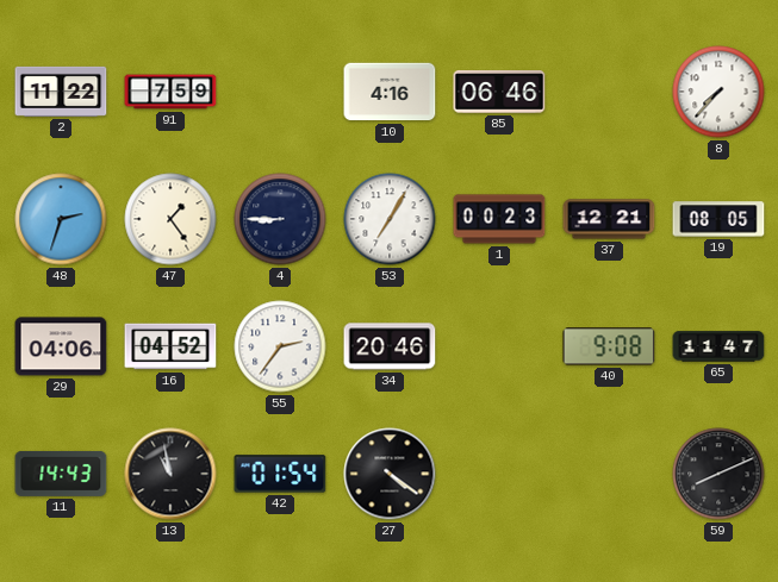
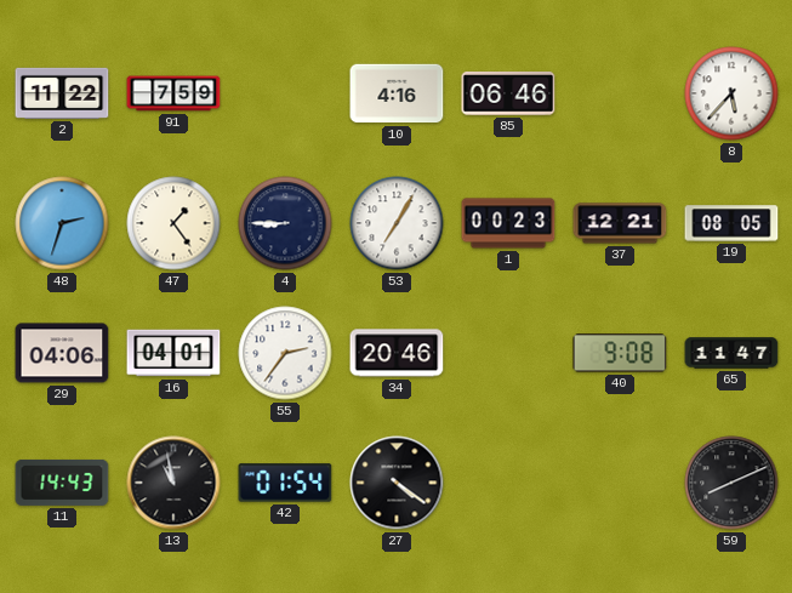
8: 7:37 -> 5:37
16: 04:52 -> 04:01
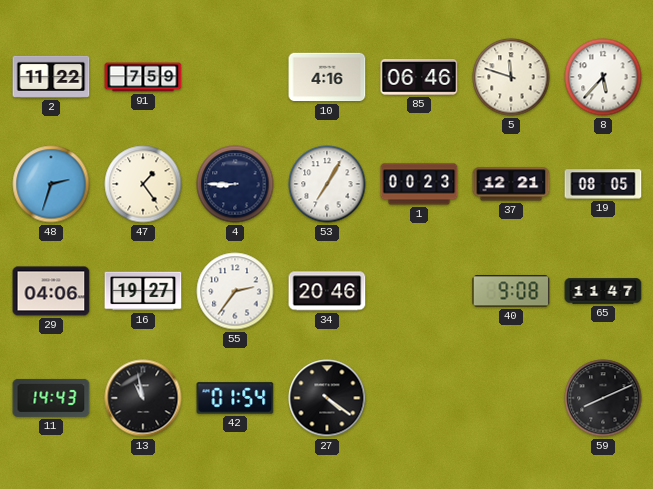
5: none -> 11:48
16: 04:01 -> 19:27
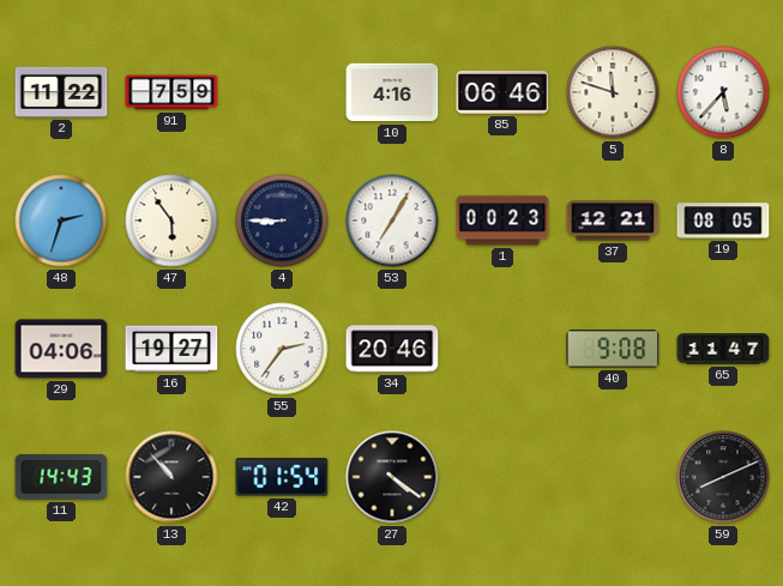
47: 1:24 -> 5:54
13: 10:58 -> 10:53
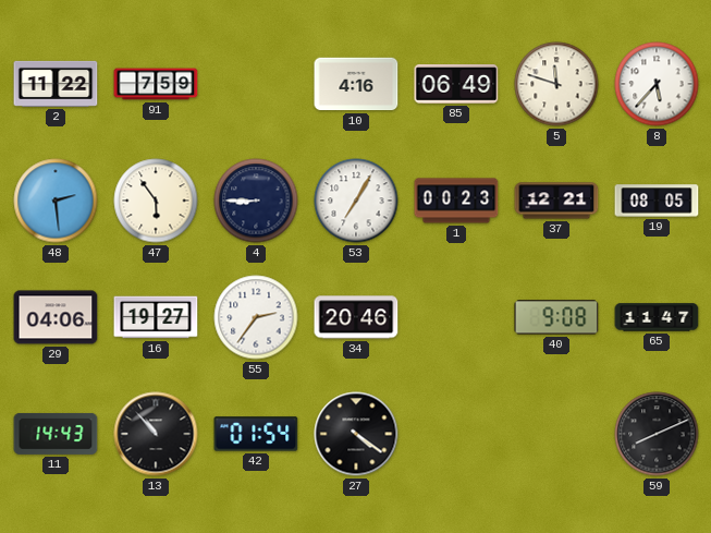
85: 06:46 -> 06:49
48: 2:33 -> 2:29
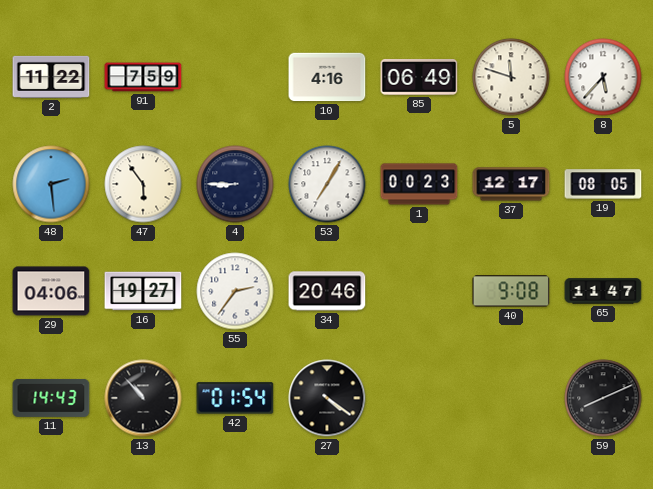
37: 12:21 -> 12:17
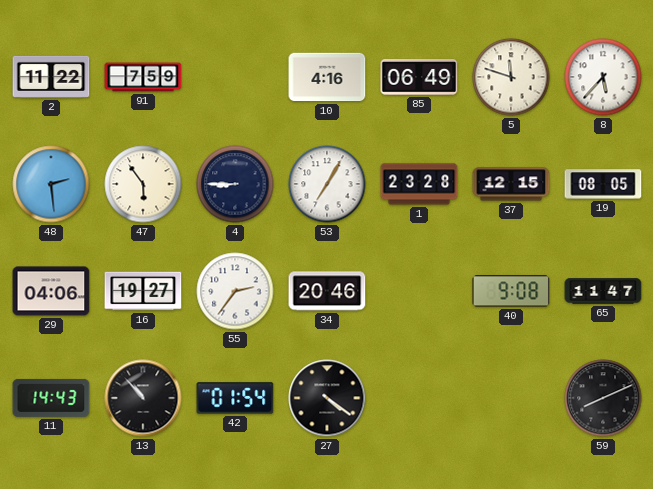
1: 00:23 -> 23:28
37: 12:17 -> 12:15
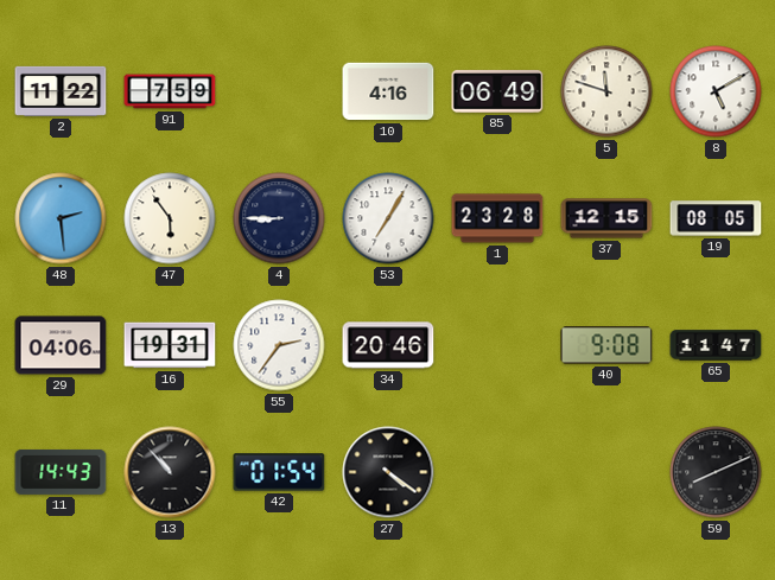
8: 5:37 -> 5:10
16: 19:27 -> 19:31
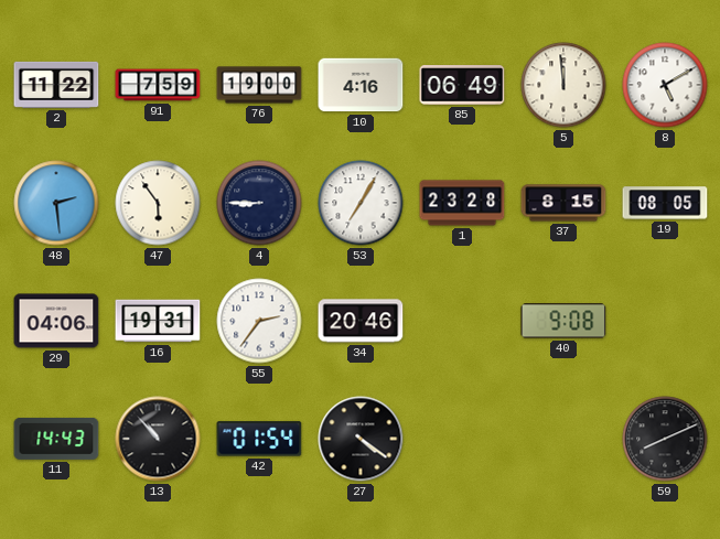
76: none -> 19:00
5: 11:48 -> 11:59
37: 12:15 -> 8:15
65: 11:47 -> none
